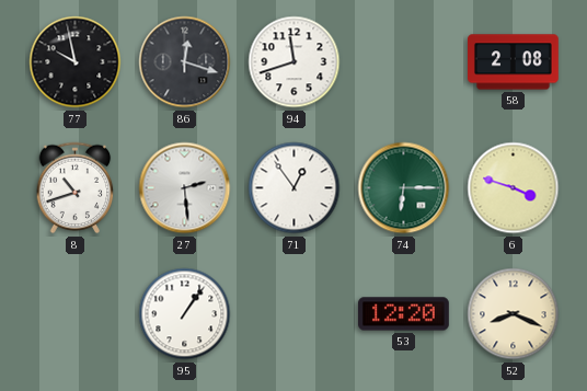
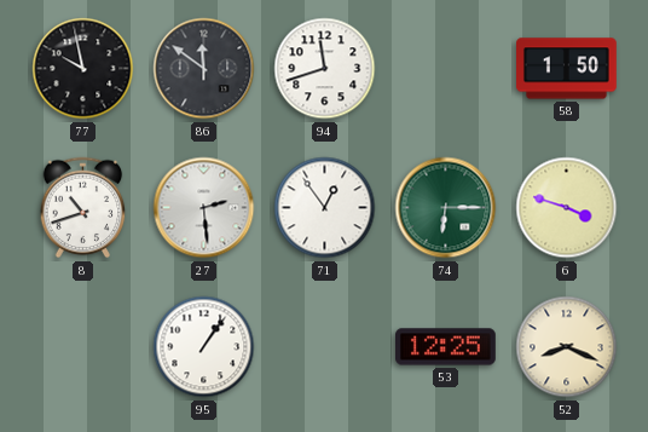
86: 12:18 -> 11:51
58: 2:08 -> 1:50
53: 12:20 -> 12:25
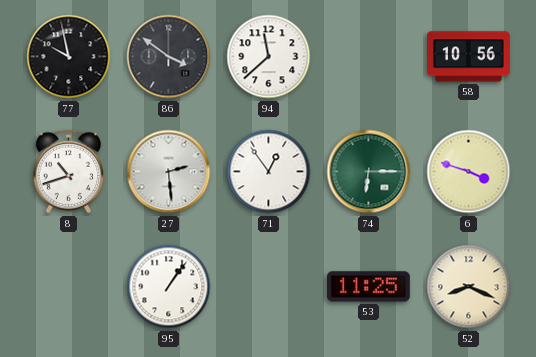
86: 11:51 -> 3:51
94: 11:42 -> 11:38
58: 1:50 -> 10:56
53: 12:25 -> 11:25
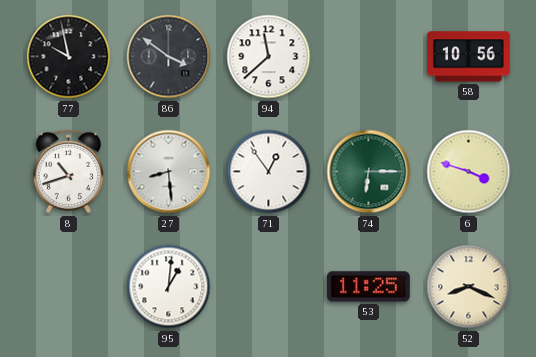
27: 2:29 -> 8:29
95: 1:06 -> 1:01
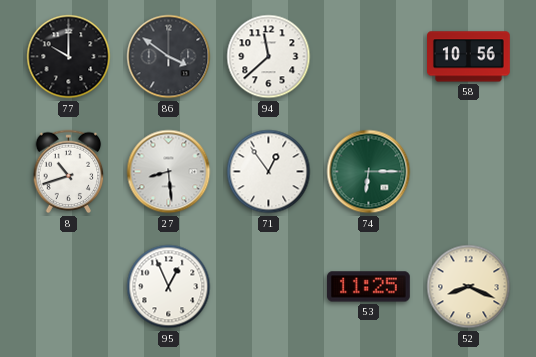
77: 9:58 -> 10:00
6: 3:48 -> none
95: 1:01 -> 12:56
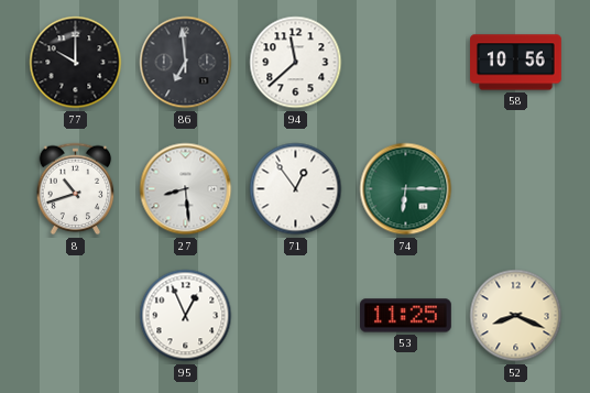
86: 3:51 -> 6:59
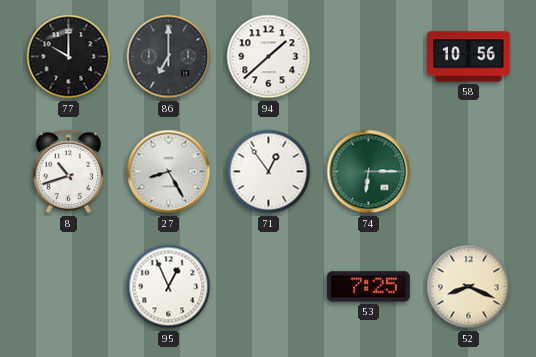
86: 6:59 -> 7:00
94: 11:38 -> 1:38
27: 8:29 -> 8:25
53: 11:25 -> 7:25
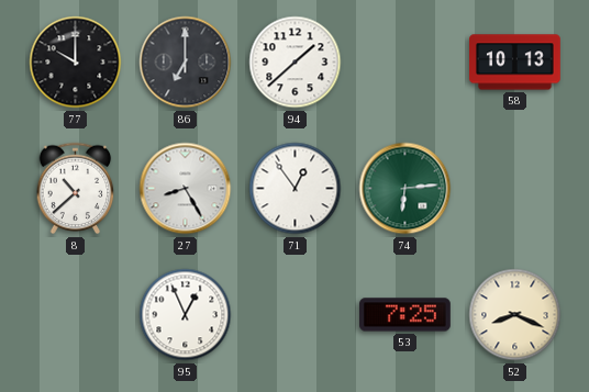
58: 10:56 -> 10:13
8: 10:42 -> 10:38
74: 6:15 -> 6:14
